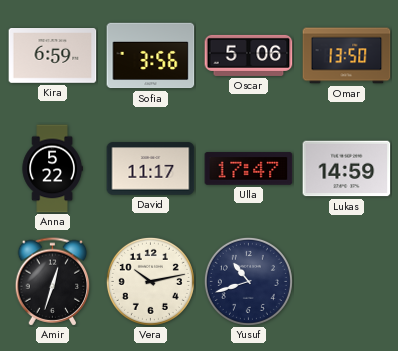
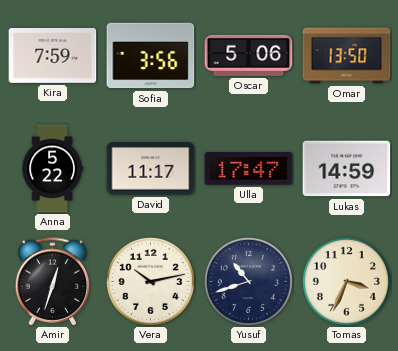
Kira: 6:59 -> 7:59
Tomas: none -> 3:34
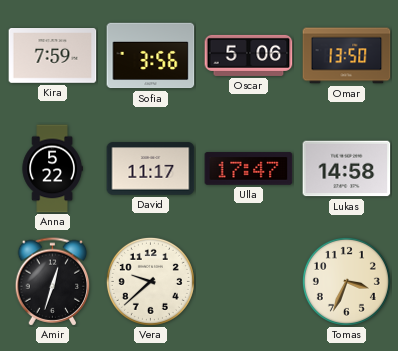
Lukas: 14:59 -> 14:58
Vera: 10:13 -> 9:38
Yusuf: 10:42 -> none
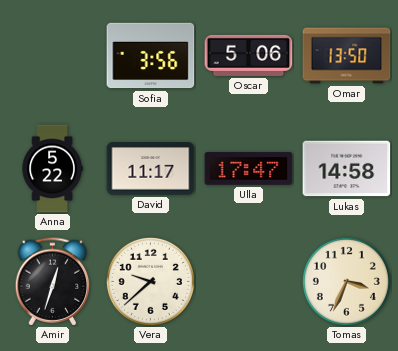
Kira: 7:59 -> none
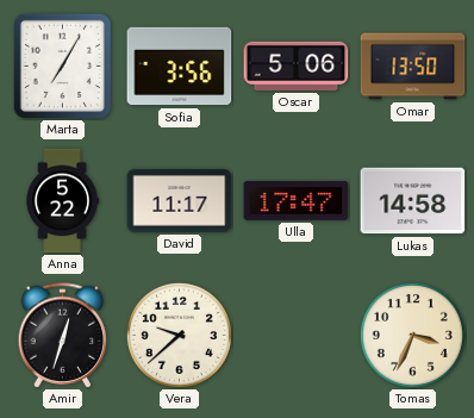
Marta: none -> 7:05
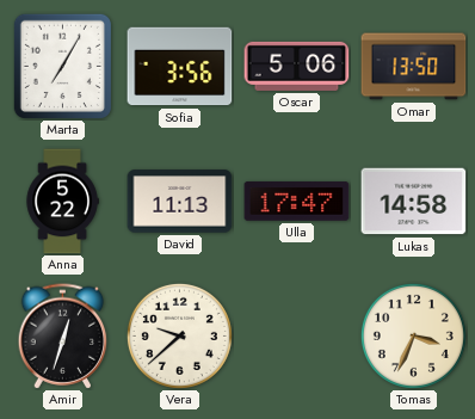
David: 11:17 -> 11:13
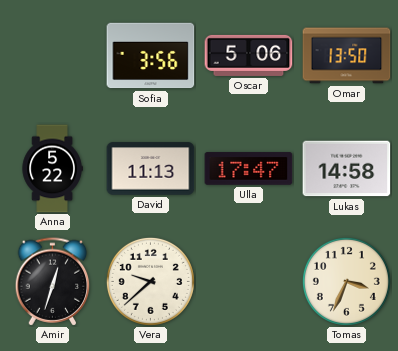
Marta: 7:05 -> none
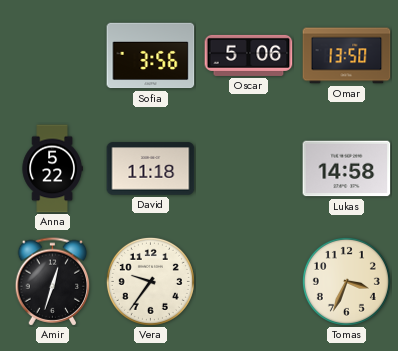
David: 11:13 -> 11:18
Ulla: 17:47 -> none
Vera: 9:38 -> 9:36
